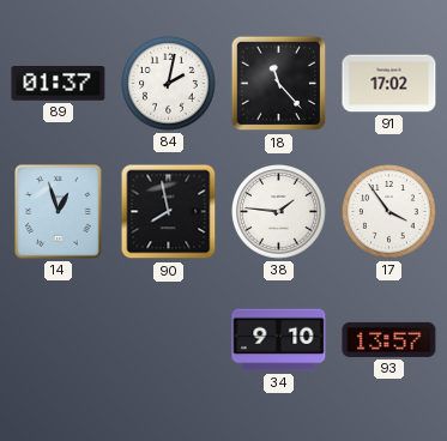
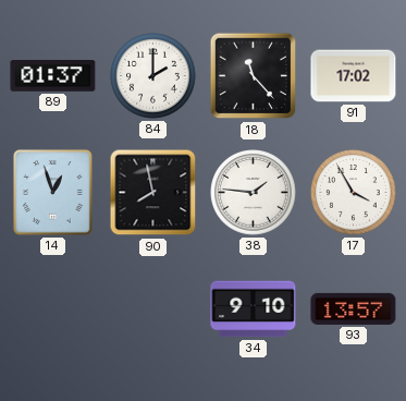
84: 2:02 -> 2:00
17: 3:54 -> 3:55
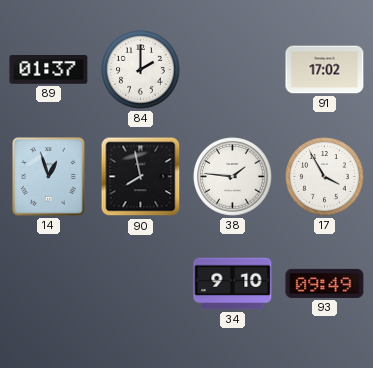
18: 11:23 -> none
93: 13:57 -> 09:49
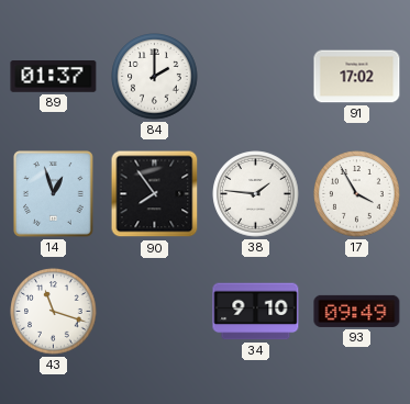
90: 7:58 -> 7:54
43: none -> 11:18
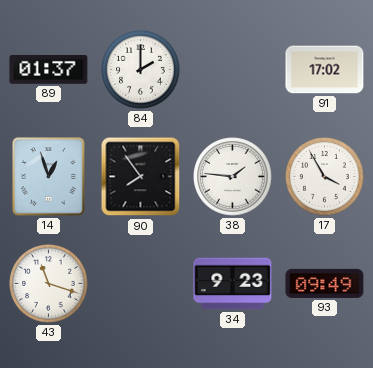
34: 9:10 -> 9:23
